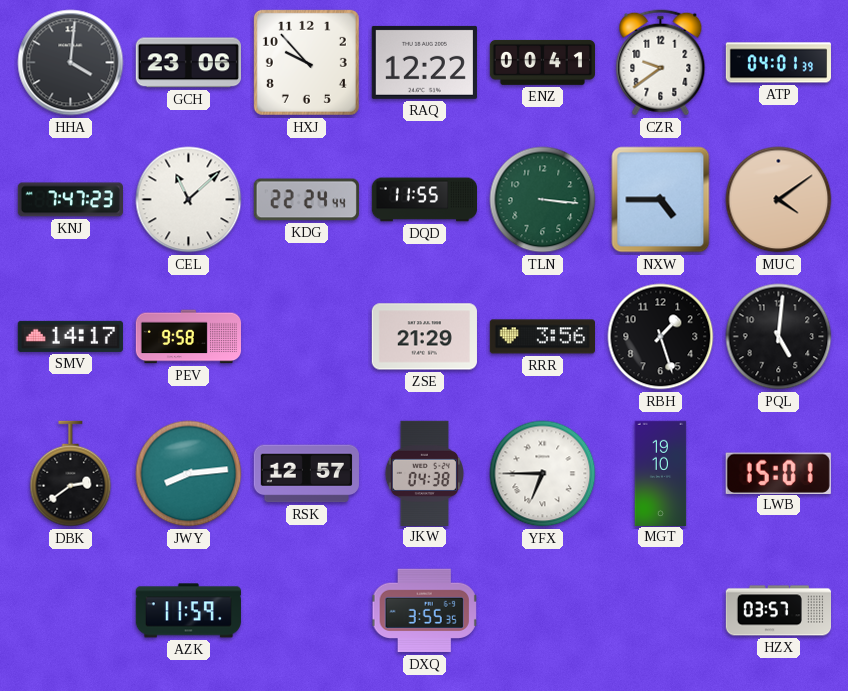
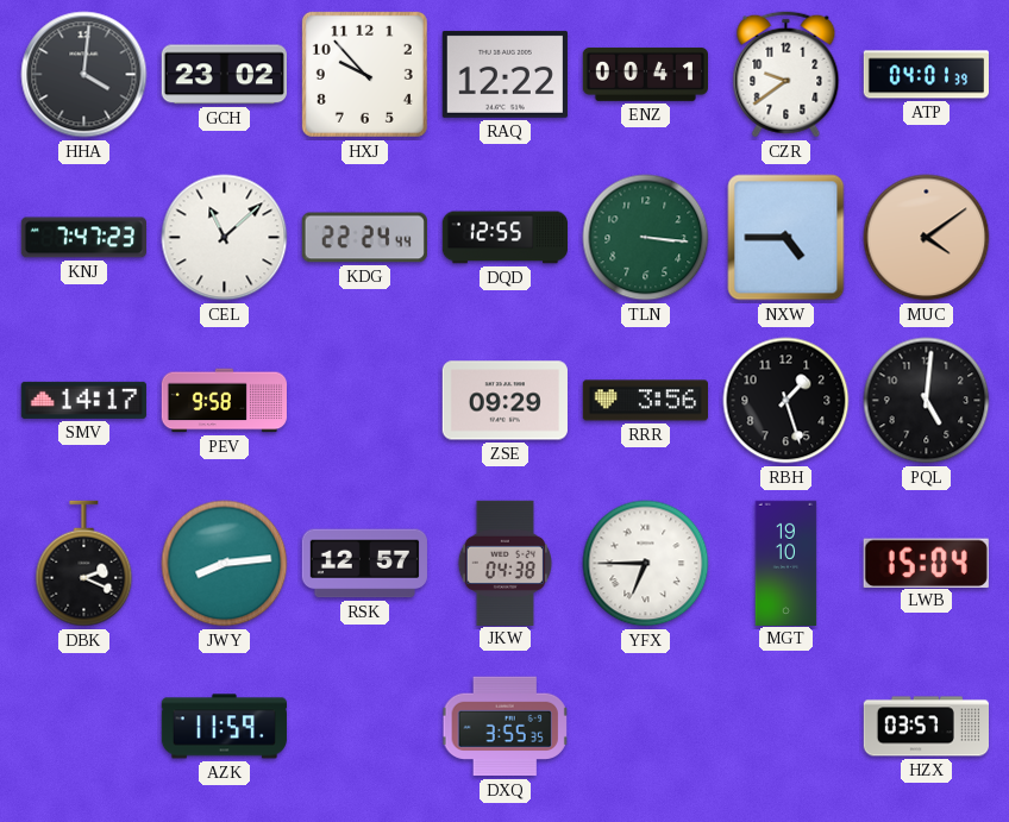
GCH: 23:06 -> 23:02
DQD: 11:55 -> 12:55
ZSE: 21:29 -> 09:29
DBK: 2:39 -> 2:19
LWB: 15:01 -> 15:04
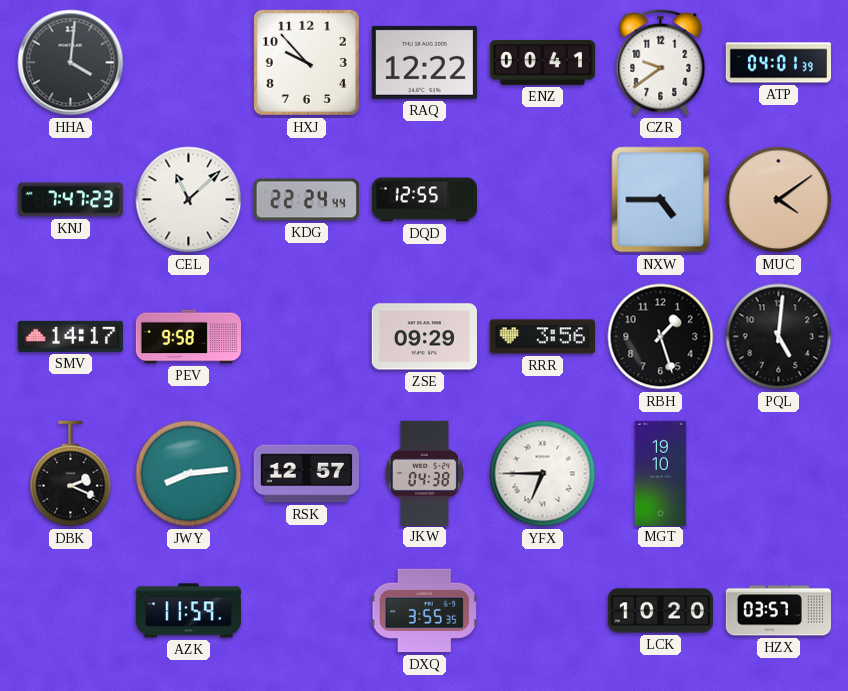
GCH: 23:02 -> none
TLN: 3:16 -> none
LWB: 15:04 -> none
LCK: none -> 10:20
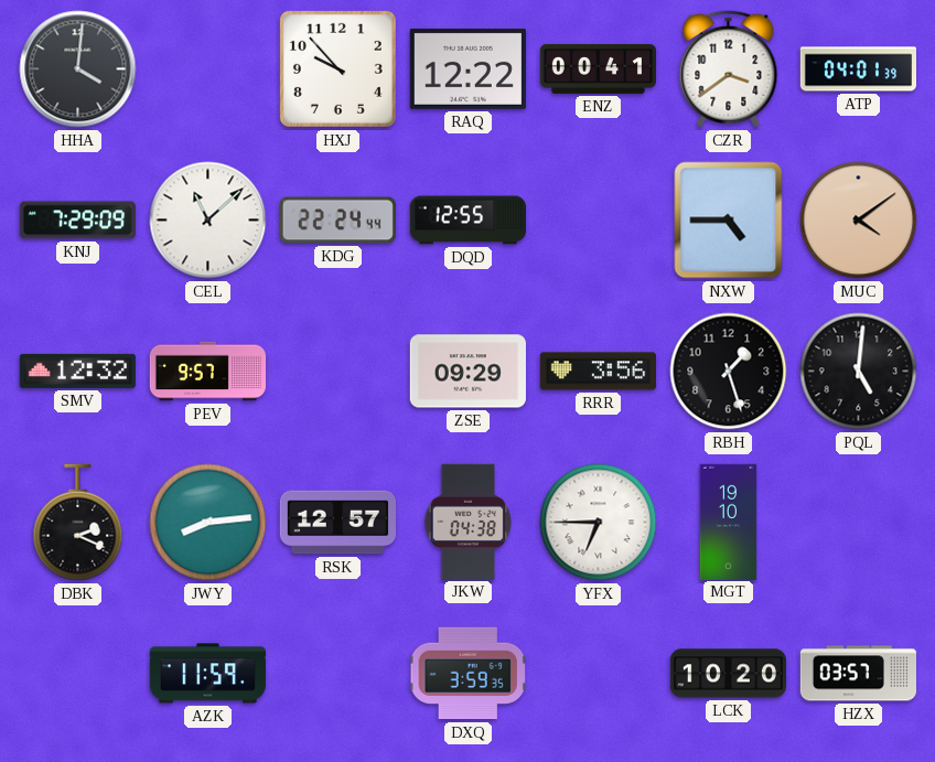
CZR: 9:39 -> 3:39
KNJ: 7:47 -> 7:29
SMV: 14:17 -> 12:32
PEV: 9:58 -> 9:57
DXQ: 3:55 -> 3:59
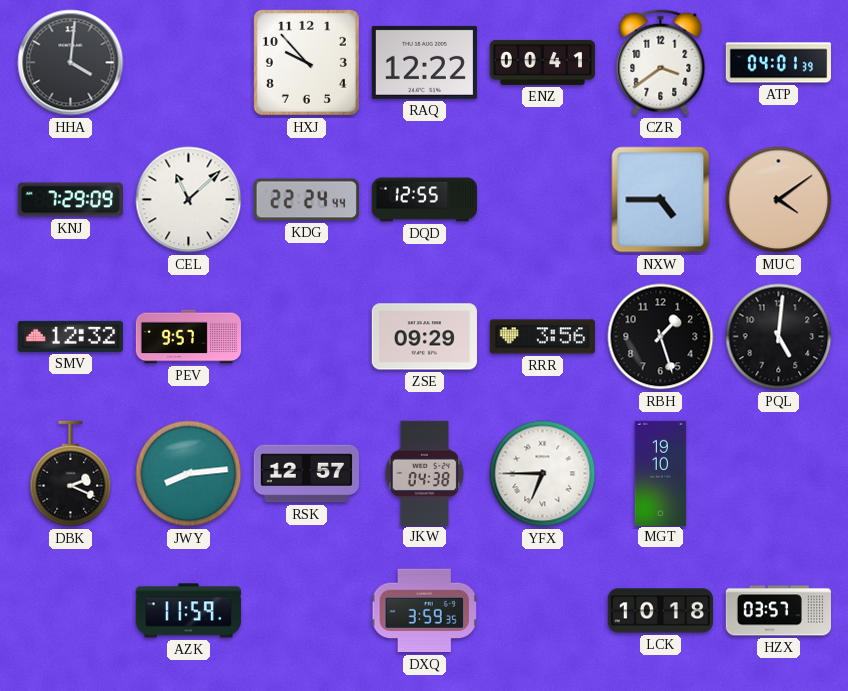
LCK: 10:20 -> 10:18
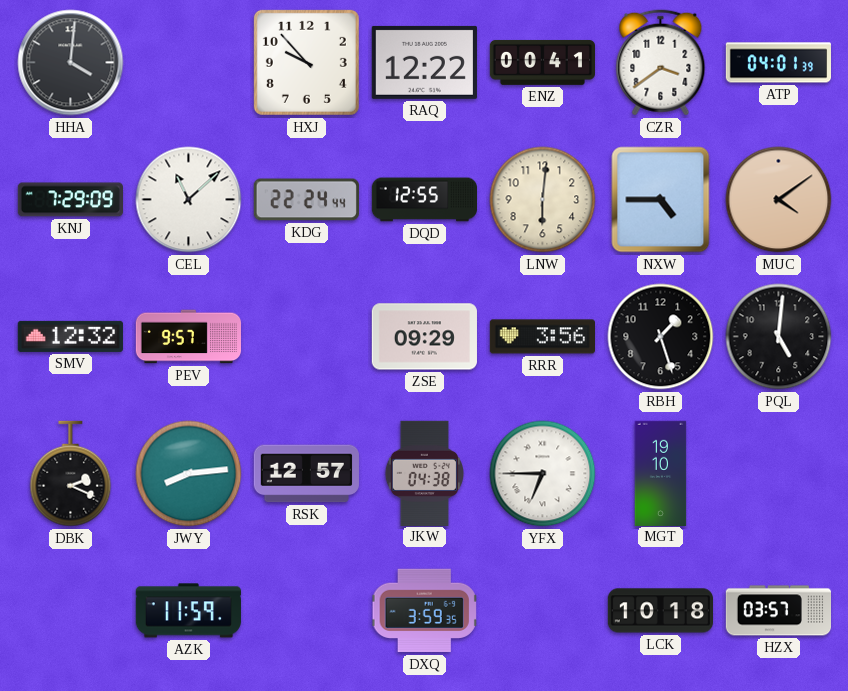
LNW: none -> 6:01
